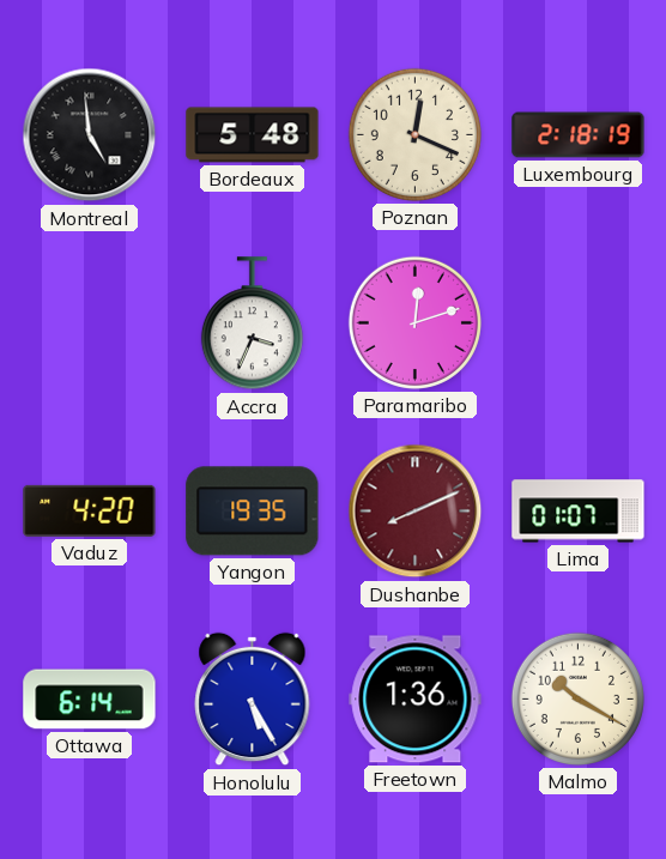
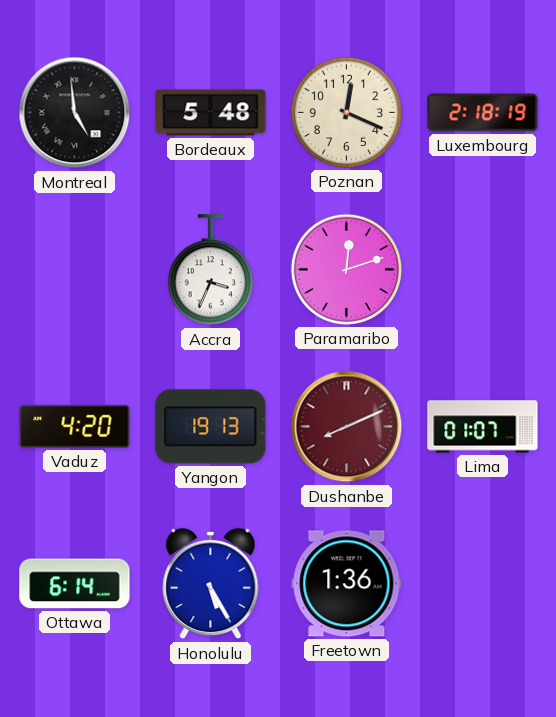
Yangon: 19:35 -> 19:13
Malmo: 10:20 -> none
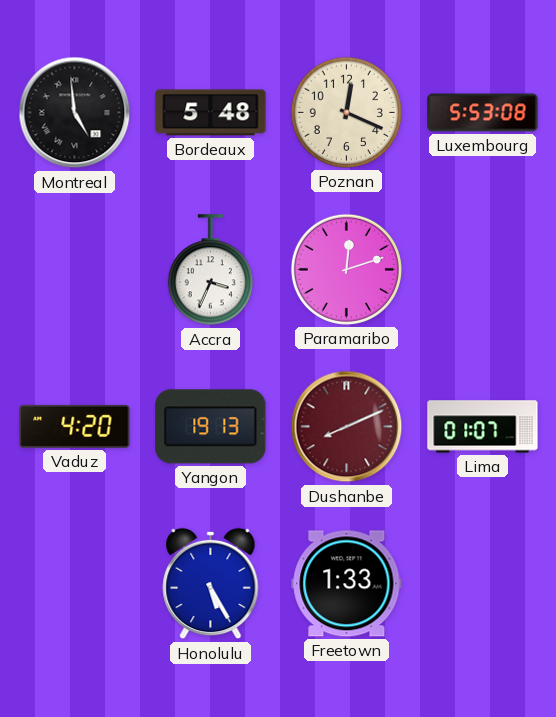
Luxembourg: 2:18 -> 5:53
Ottawa: 6:14 -> none
Freetown: 1:36 -> 1:33
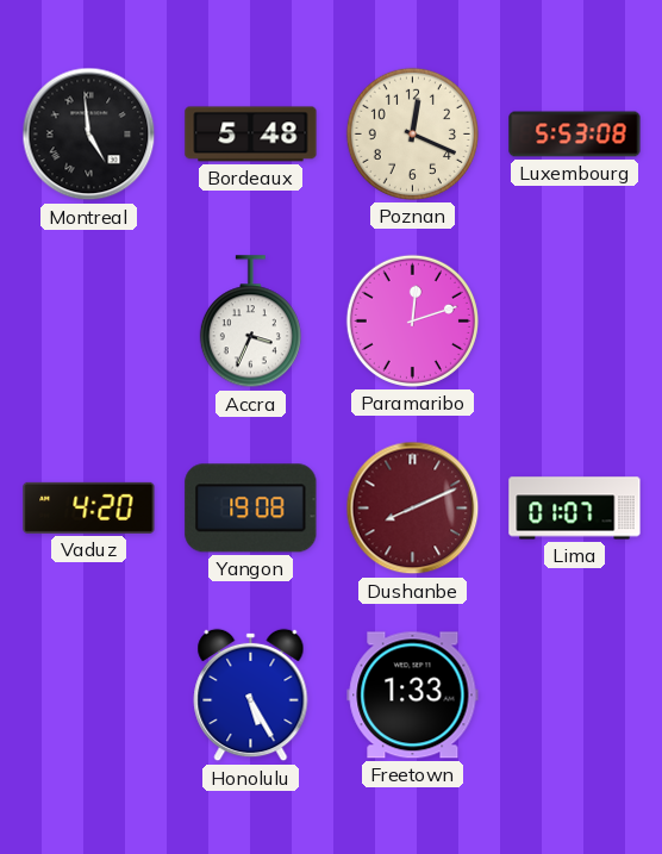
Yangon: 19:13 -> 19:08
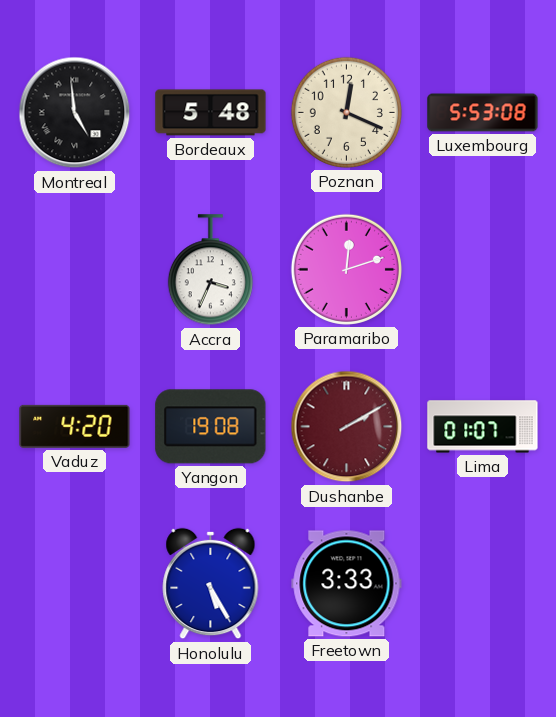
Dushanbe: 8:11 -> 2:10
Freetown: 1:33 -> 3:33
